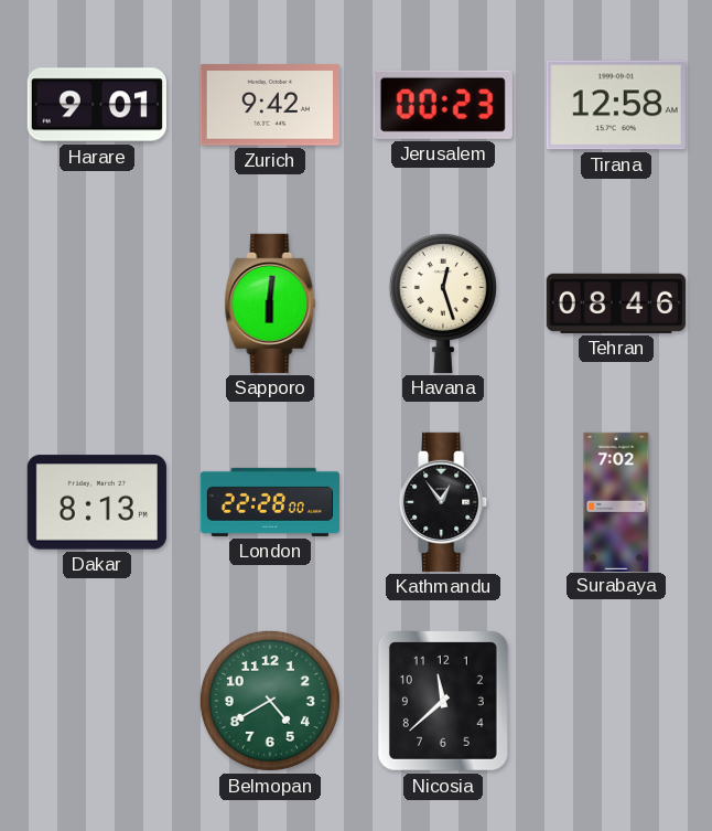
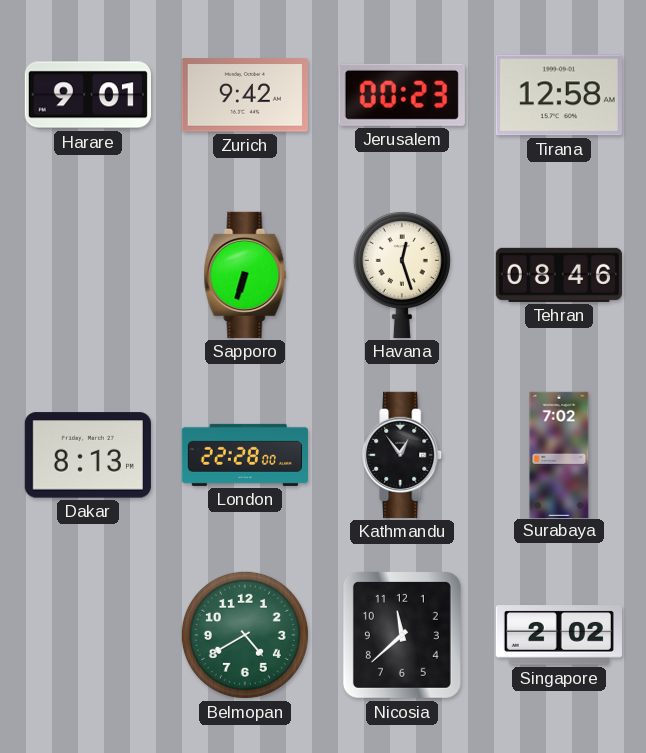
Sapporo: 6:01 -> 6:33
Singapore: none -> 2:02
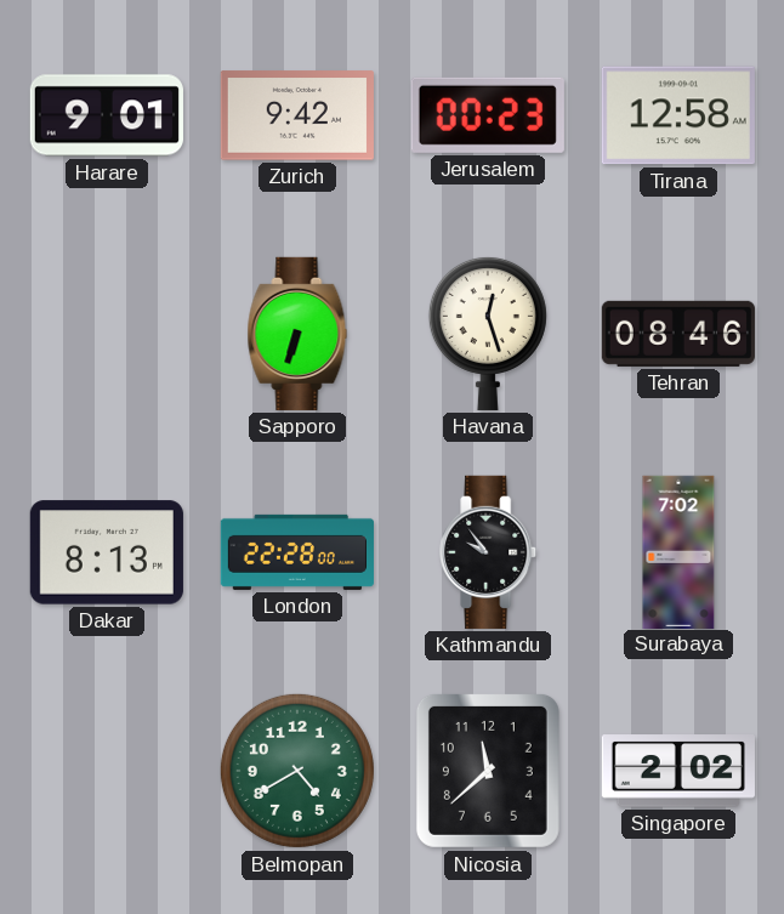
Kathmandu: 12:54 -> 9:54
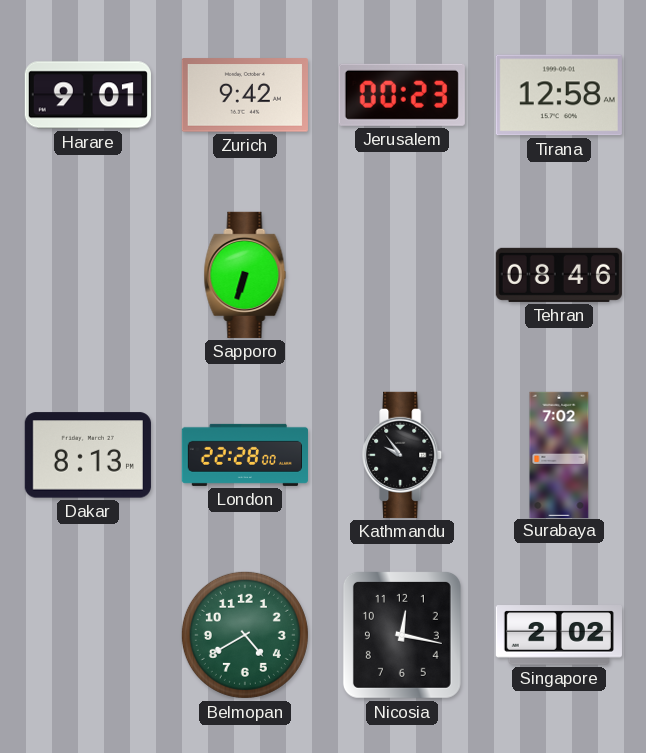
Havana: 12:27 -> none
Nicosia: 11:38 -> 12:17
